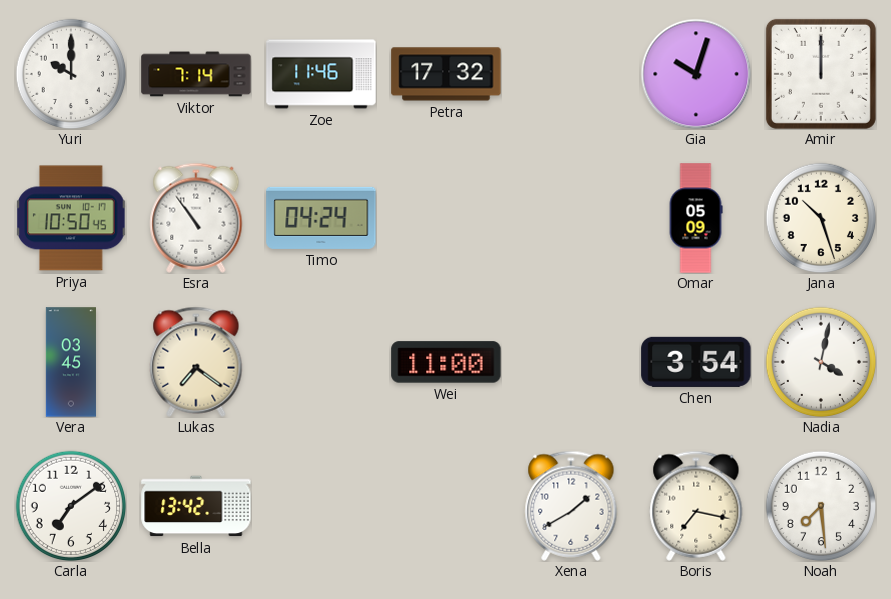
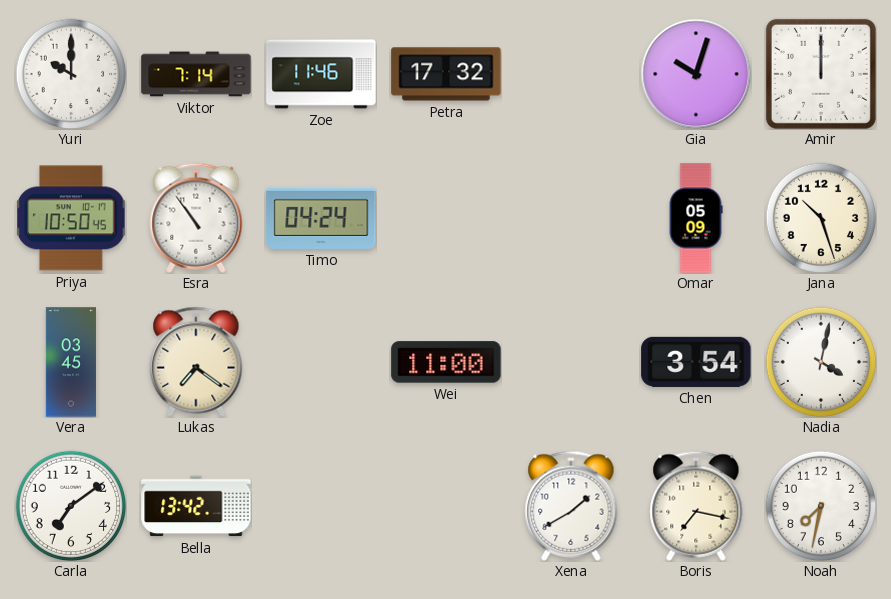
Noah: 7:29 -> 7:32
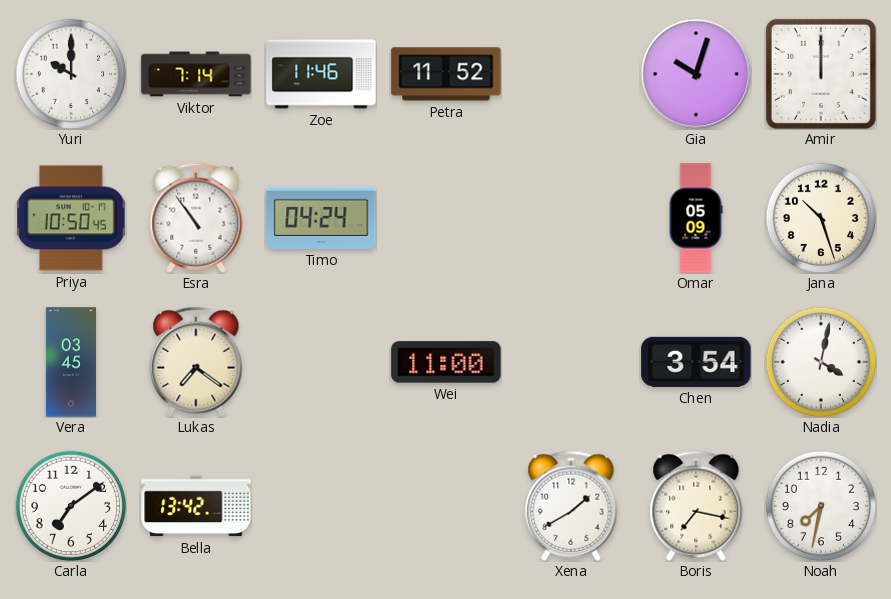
Petra: 17:32 -> 11:52
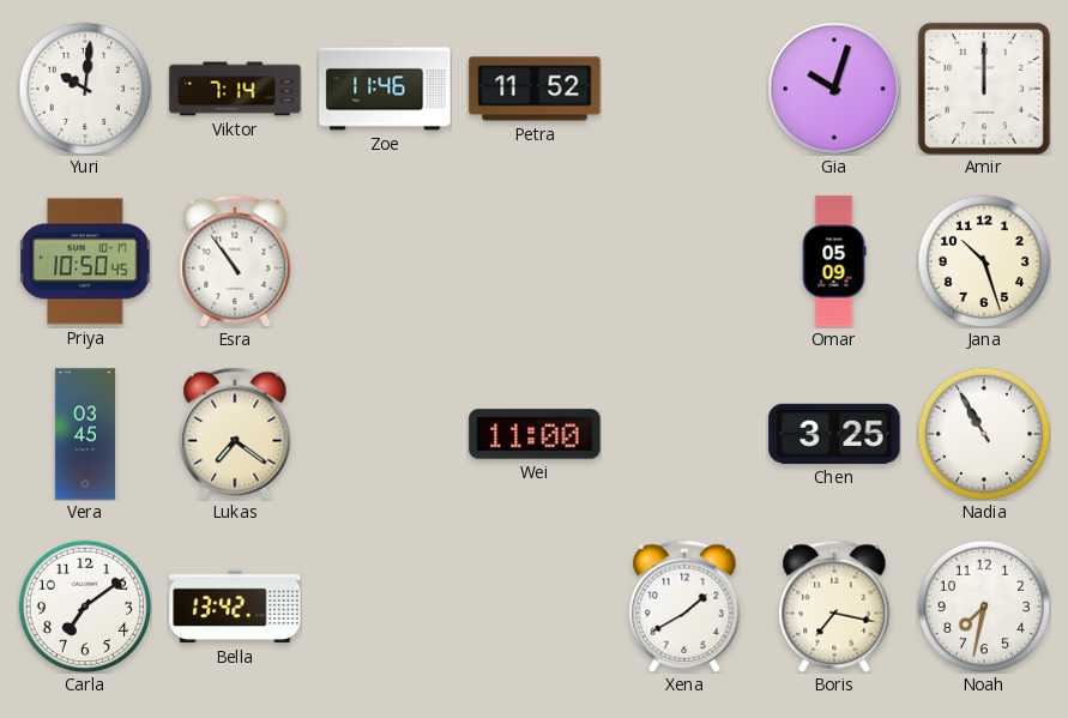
Yuri: 10:00 -> 10:01
Timo: 04:24 -> none
Chen: 3:54 -> 3:25
Nadia: 4:02 -> 10:55
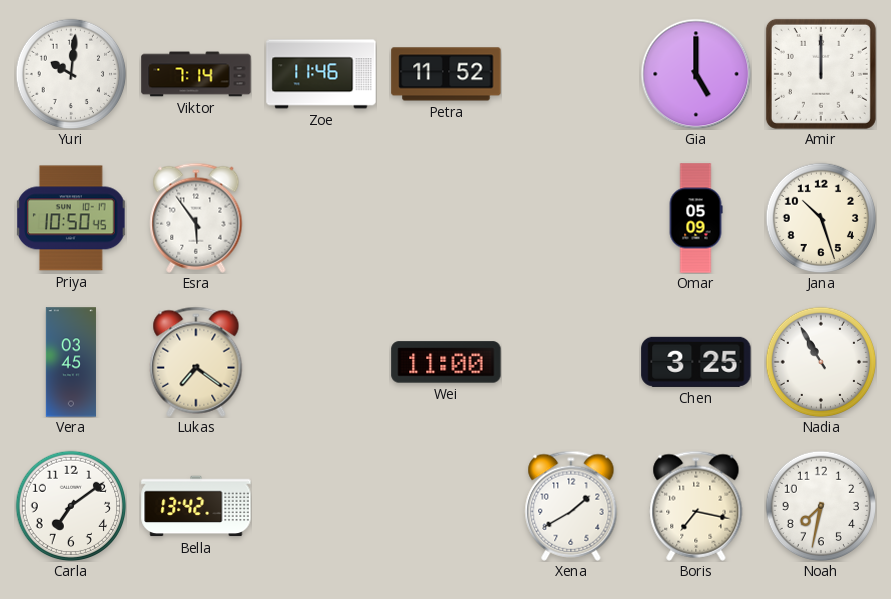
Gia: 10:03 -> 5:00
Esra: 10:54 -> 5:54
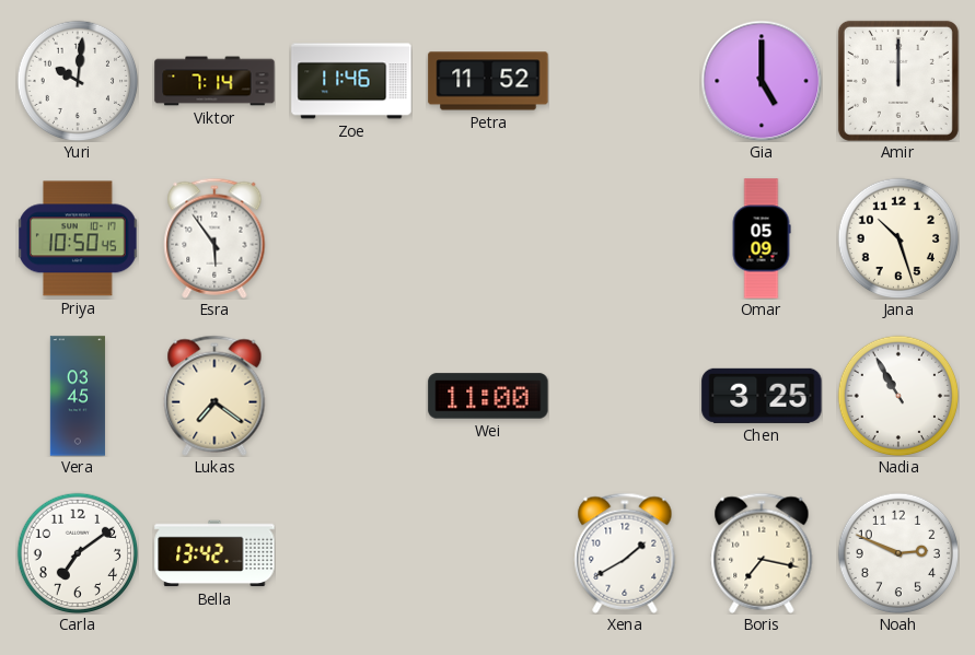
Noah: 7:32 -> 2:49
